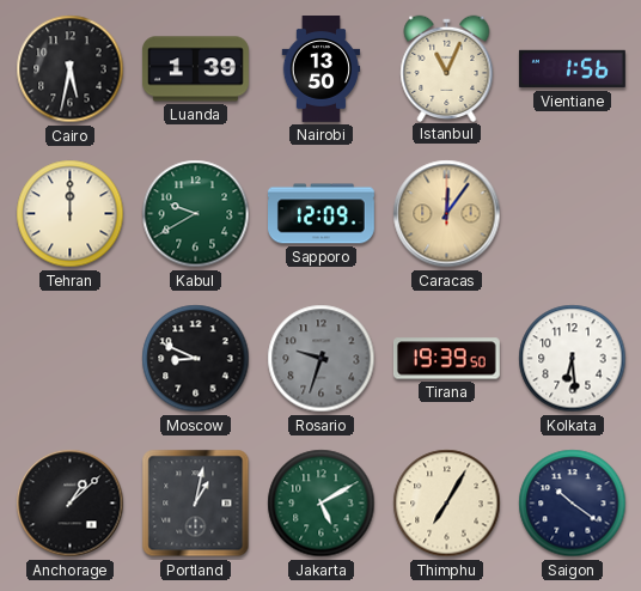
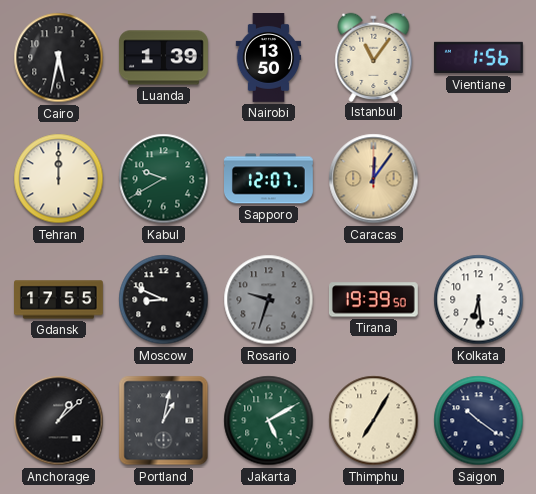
Istanbul: 11:04 -> 11:06
Sapporo: 12:09 -> 12:07
Gdansk: none -> 17:55
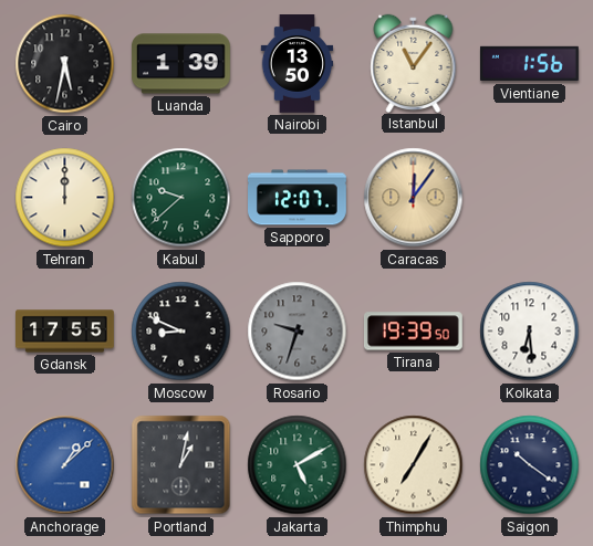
Kabul: 9:40 -> 9:38
Anchorage dial: black -> blue
